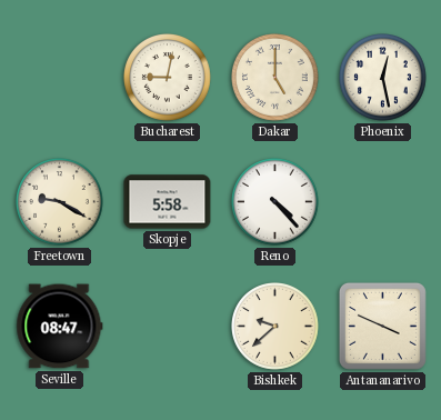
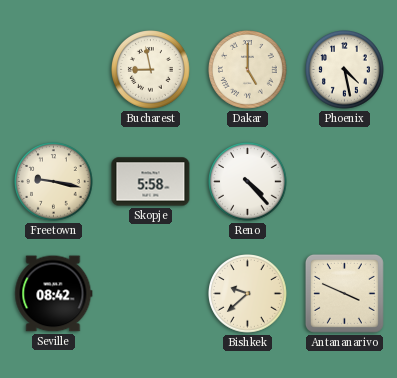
Bucharest: 9:02 -> 8:58
Phoenix: 12:28 -> 4:28
Freetown: 9:20 -> 9:17
Seville: 08:47 -> 08:42
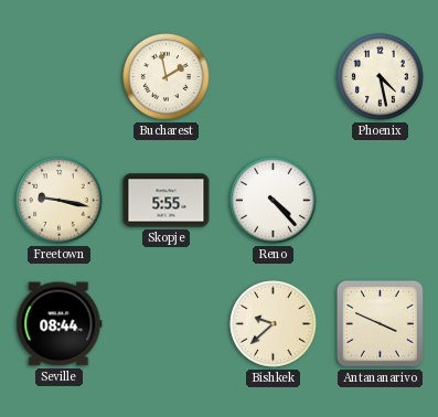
Bucharest: 8:58 -> 1:58
Dakar: 5:00 -> none
Skopje: 5:58 -> 5:55
Seville: 08:42 -> 08:44
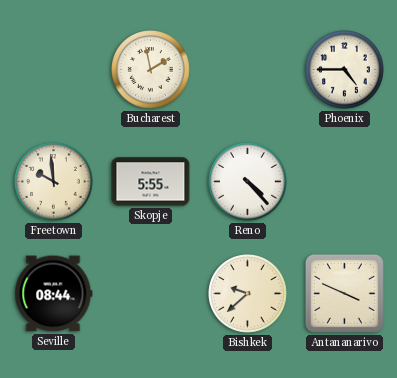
Phoenix: 4:28 -> 4:45
Freetown: 9:17 -> 9:59
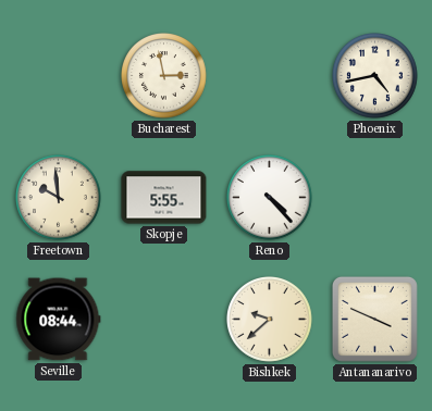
Bucharest: 1:58 -> 2:58
Phoenix: 4:45 -> 4:43
